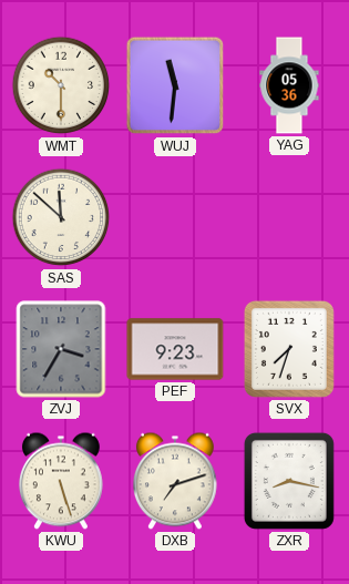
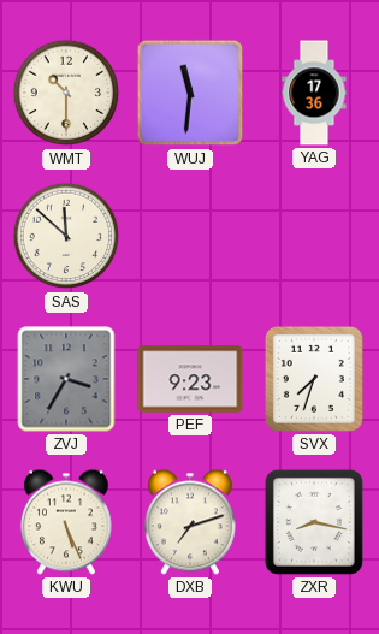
YAG: 05:36 -> 17:36
KWU: 5:27 -> 5:26
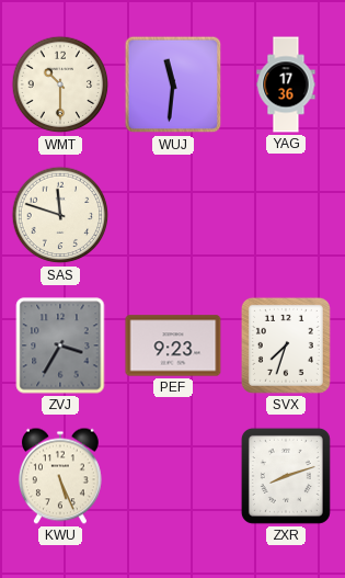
SAS: 11:52 -> 11:48
DXB: 7:12 -> none
ZXR: 8:17 -> 8:12
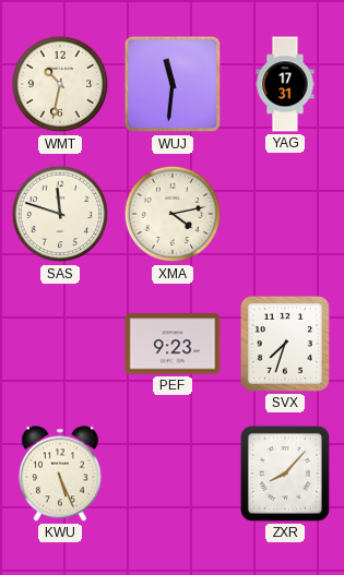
WMT: 10:30 -> 10:32
YAG: 17:36 -> 17:31
XMA: none -> 4:13
ZVJ: 3:35 -> none
ZXR: 8:12 -> 8:07
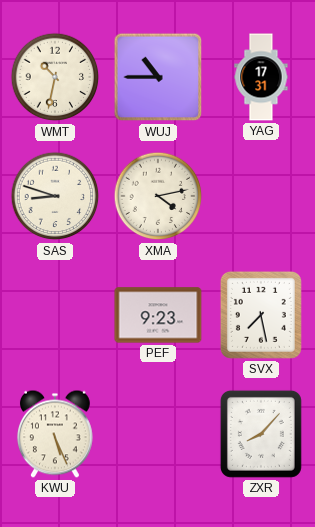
WUJ: 11:31 -> 10:45
SAS: 11:48 -> 8:48
SVX: 7:33 -> 7:28
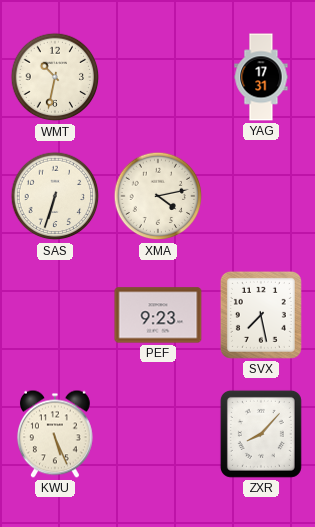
WUJ: 10:45 -> none
SAS: 8:48 -> 6:33
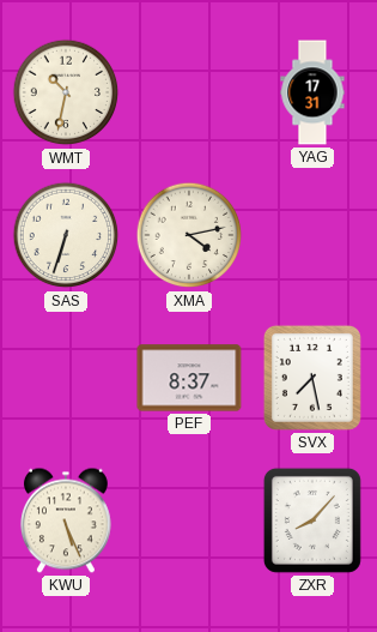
PEF: 9:23 -> 8:37
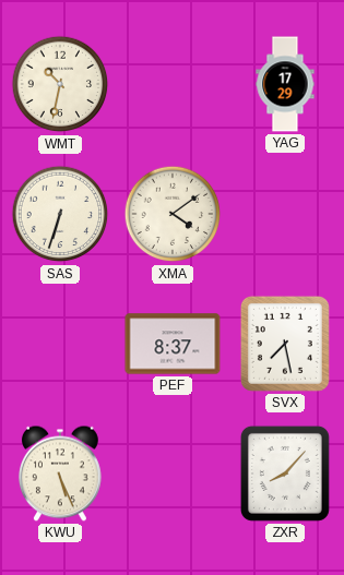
YAG: 17:31 -> 17:29
XMA: 4:13 -> 4:09
